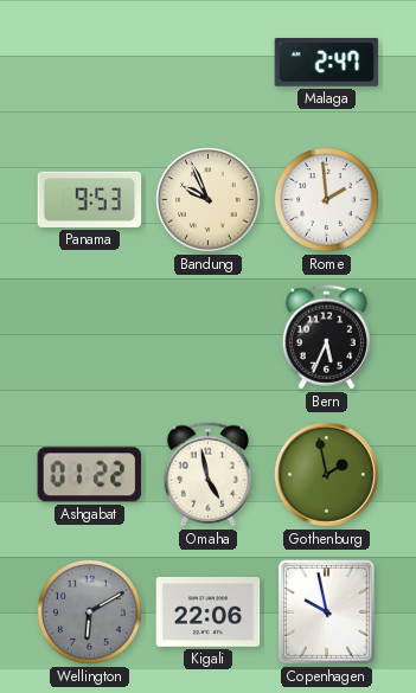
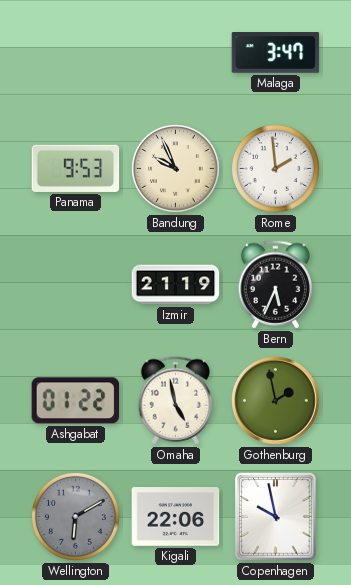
Malaga: 2:47 -> 3:47
Izmir: none -> 21:19
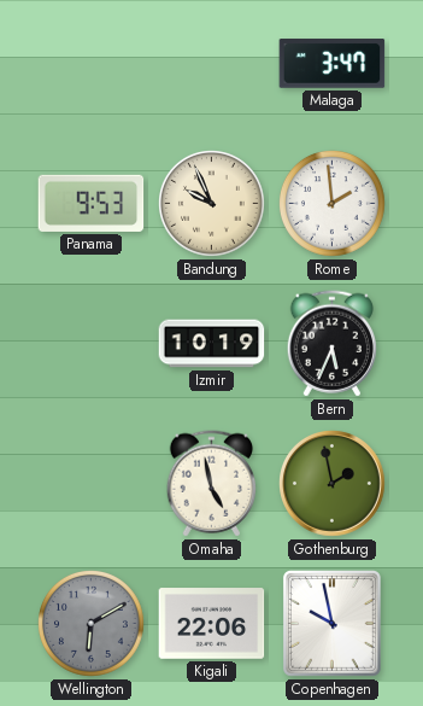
Izmir: 21:19 -> 10:19
Ashgabat: 01:22 -> none
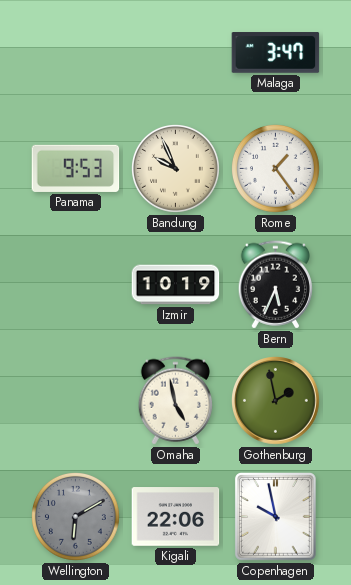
Rome: 1:59 -> 1:24
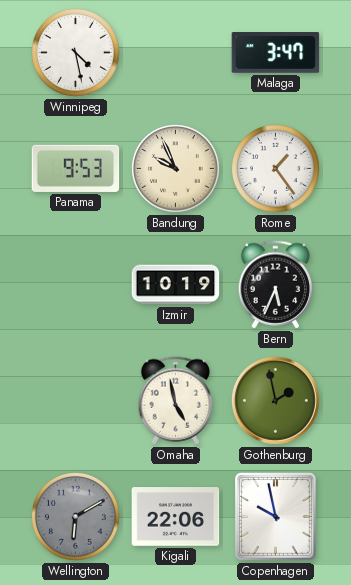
Winnipeg: none -> 4:28
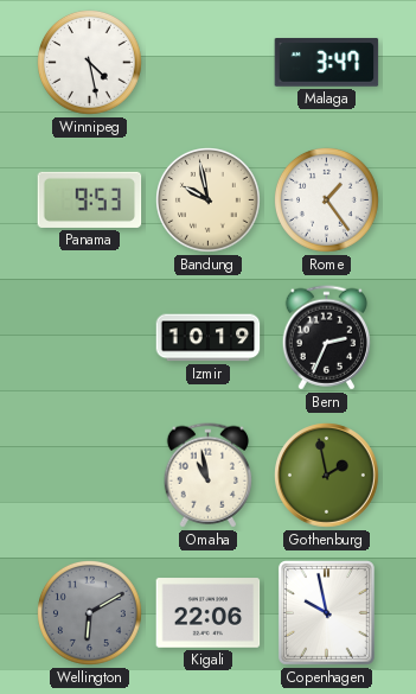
Bandung: 9:56 -> 9:58
Bern: 5:34 -> 2:34
Omaha: 4:58 -> 10:58
